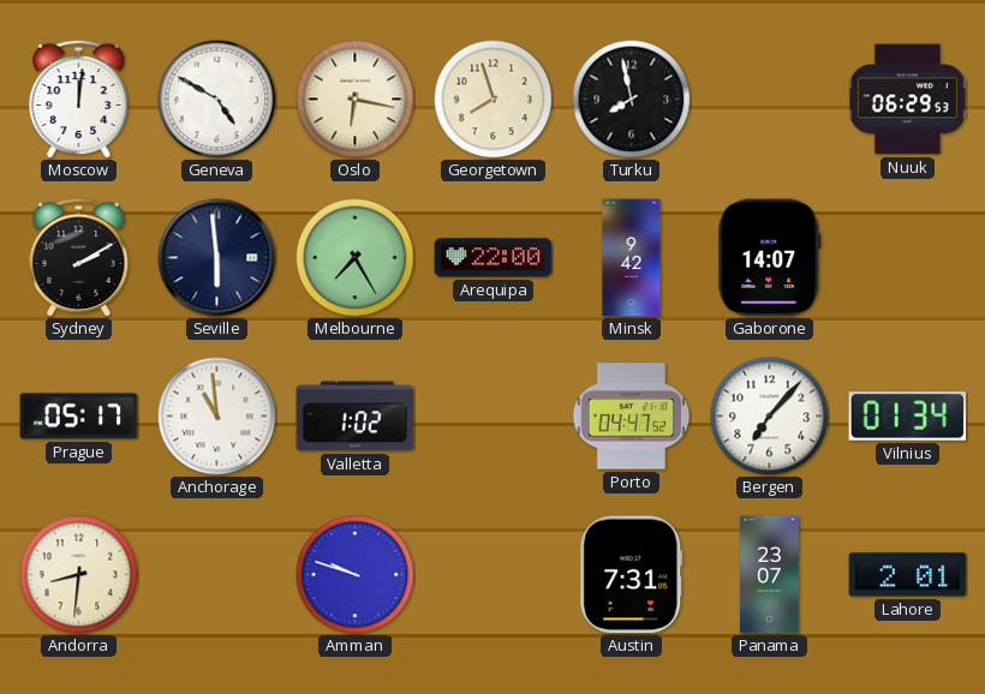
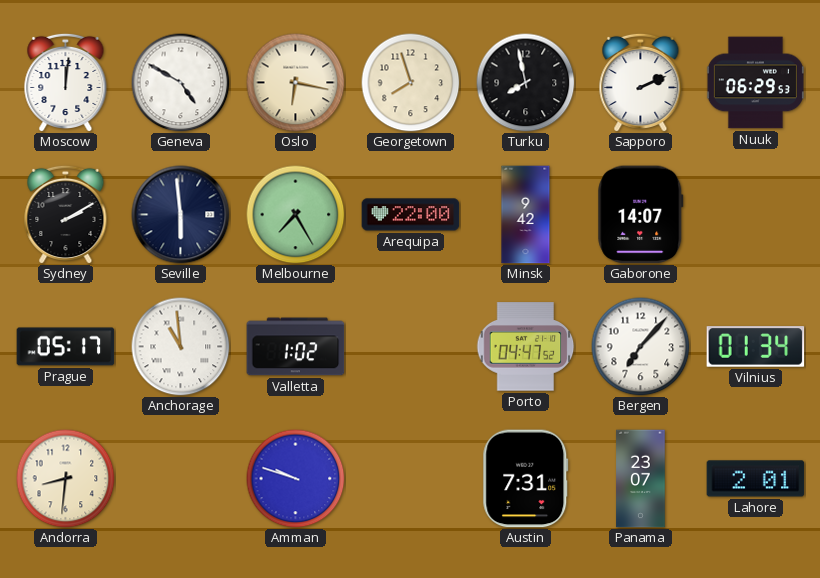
Sapporo: none -> 2:11
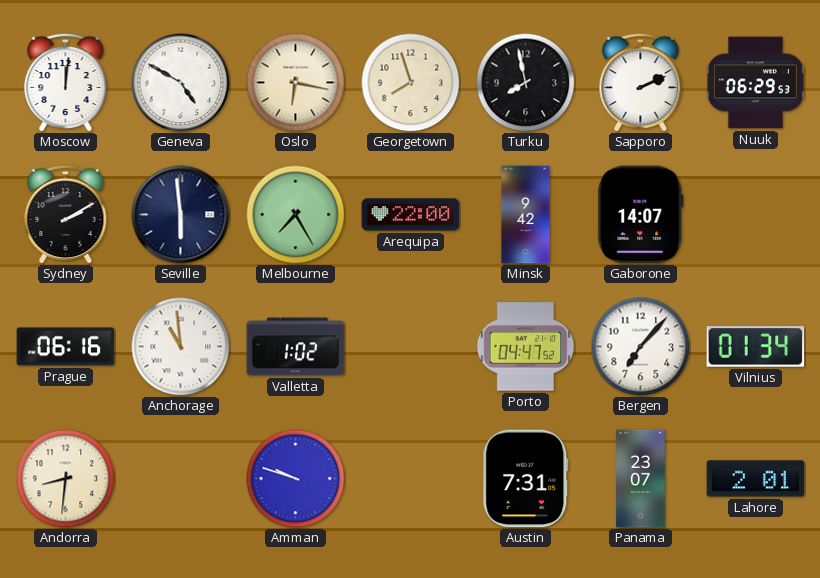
Prague: 05:17 -> 06:16
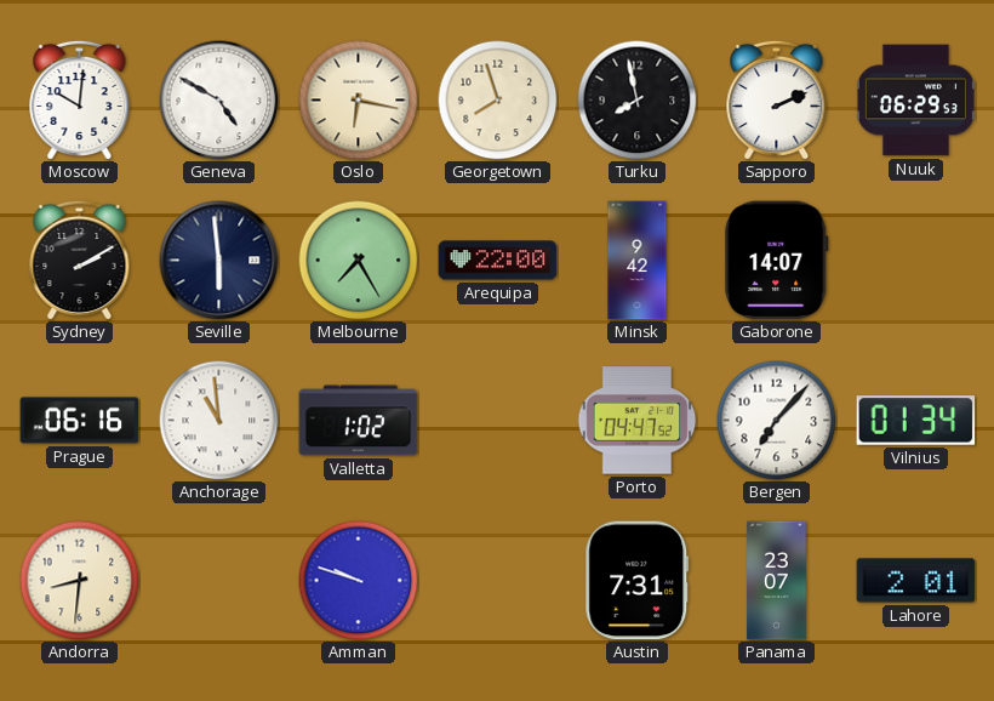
Moscow: 12:01 -> 10:01
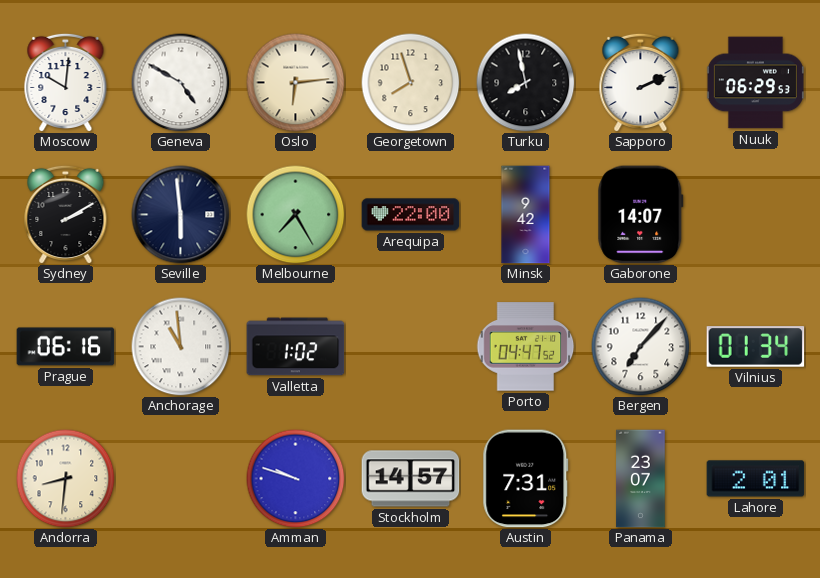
Oslo: 6:17 -> 6:14
Stockholm: none -> 14:57
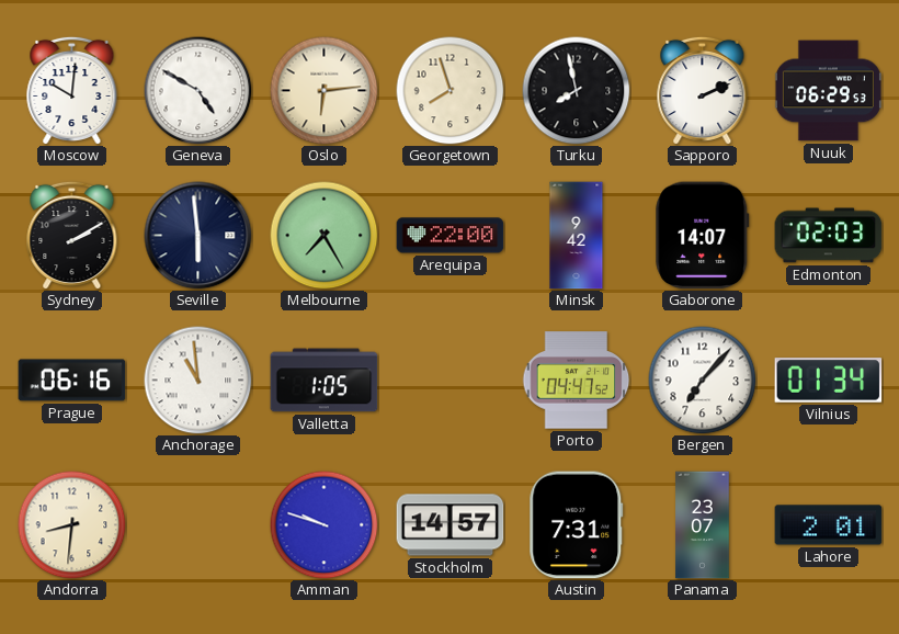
Edmonton: none -> 02:03
Valletta: 1:02 -> 1:05
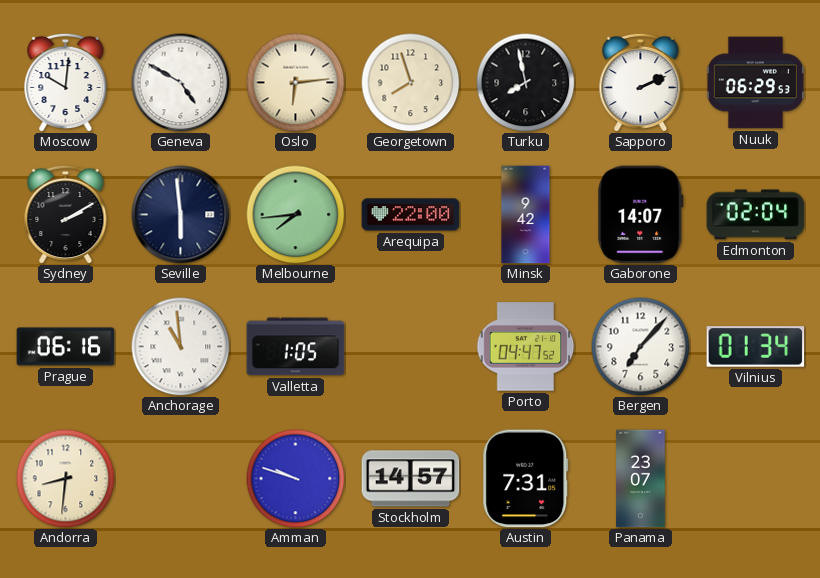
Melbourne: 7:25 -> 7:44
Edmonton: 02:03 -> 02:04
Lahore: 2:01 -> none
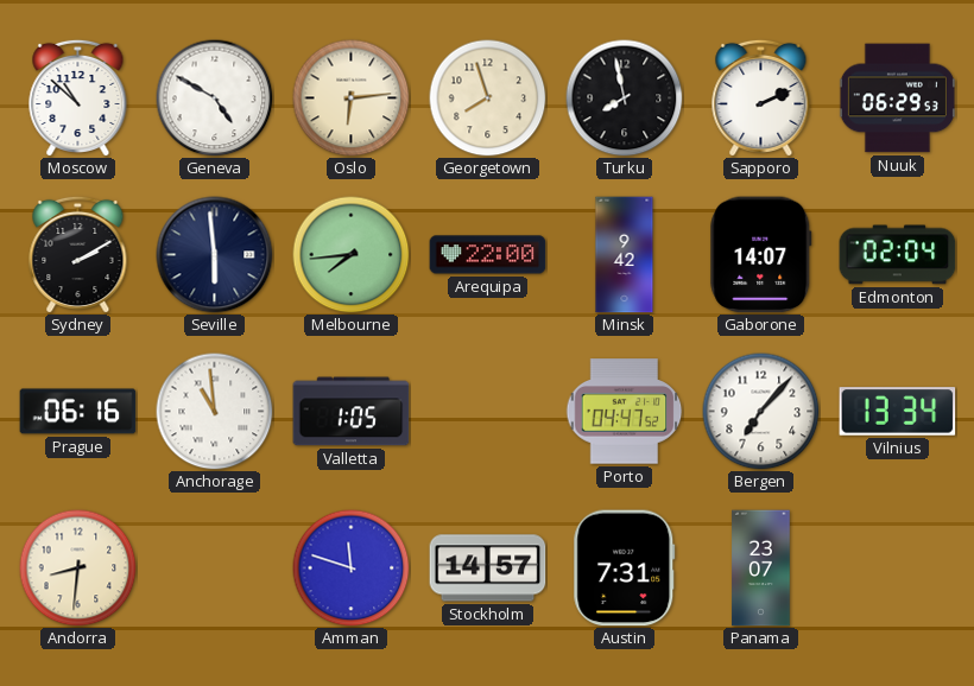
Moscow: 10:01 -> 10:52
Vilnius: 01:34 -> 13:34
Amman: 9:48 -> 11:48
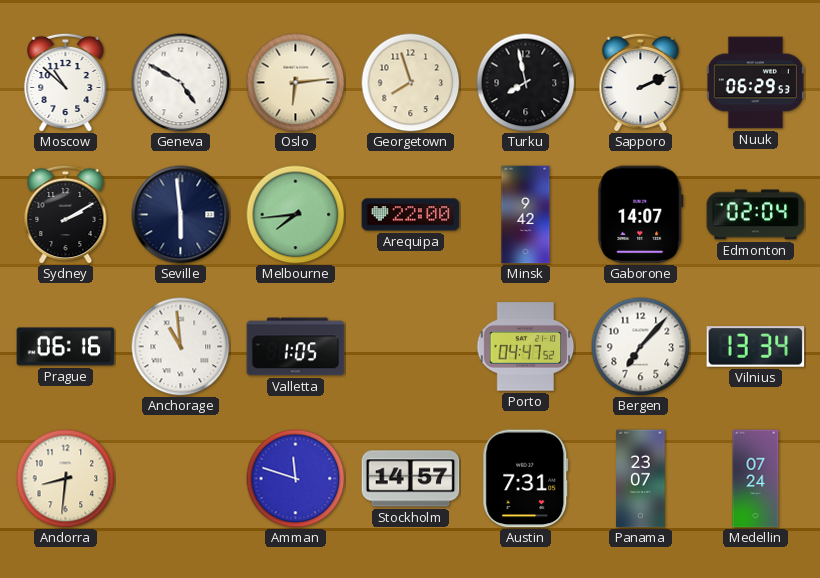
Medellin: none -> 07:24
